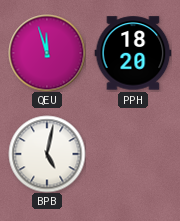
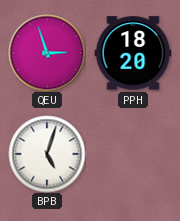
QEU: 11:57 -> 2:57
BPB: 5:02 -> 5:03
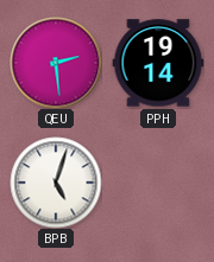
QEU: 2:57 -> 2:29
PPH: 18:20 -> 19:14
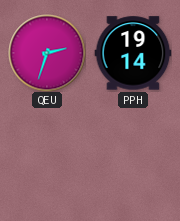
QEU: 2:29 -> 2:33
BPB: 5:03 -> none
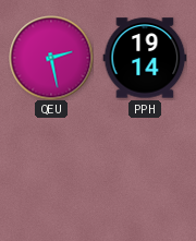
QEU: 2:33 -> 2:28
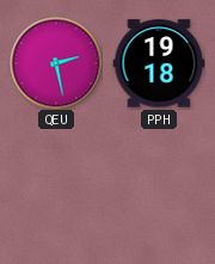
PPH: 19:14 -> 19:18
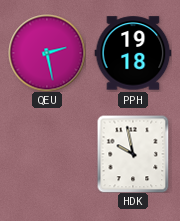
HDK: none -> 9:58
